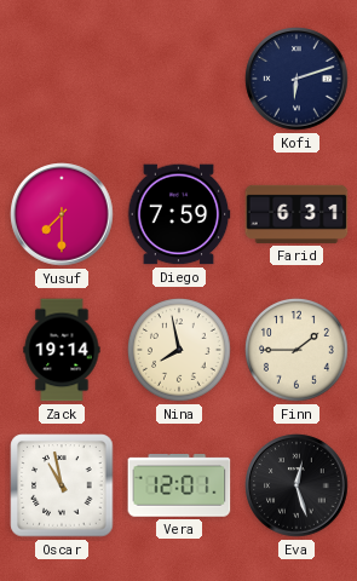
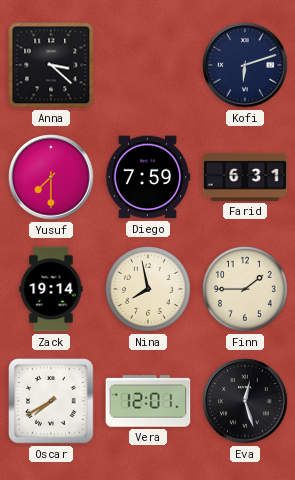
Anna: none -> 3:22
Oscar: 10:58 -> 7:40
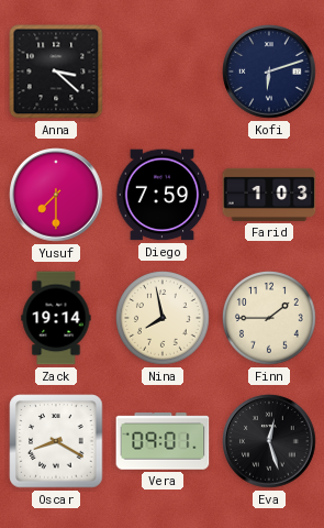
Farid: 6:31 -> 1:03
Oscar: 7:40 -> 8:20
Vera: 12:01 -> 09:01
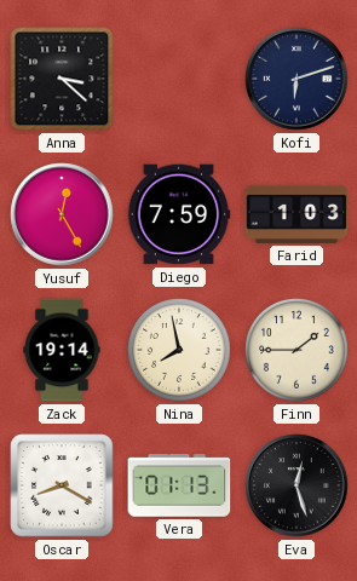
Yusuf: 7:30 -> 12:25
Vera: 09:01 -> 01:13
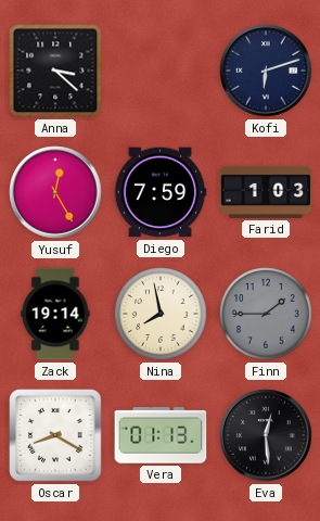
Finn dial: cream -> grey
Eva: 12:27 -> 12:29
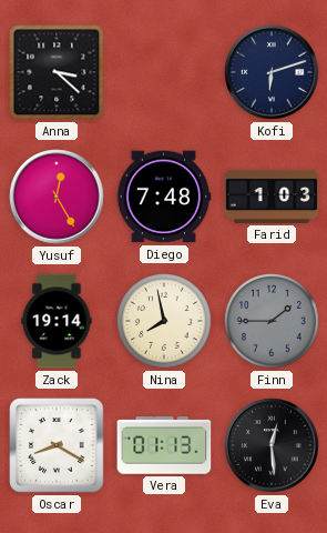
Diego: 7:59 -> 7:48
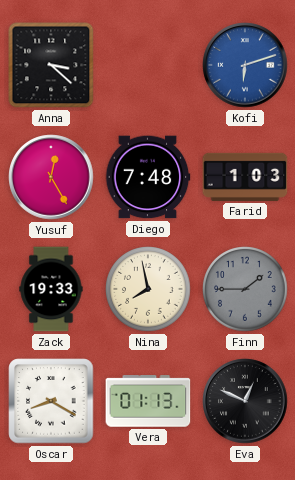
Kofi dial: navy -> blue
Zack: 19:14 -> 19:33
Eva: 12:29 -> 12:49
